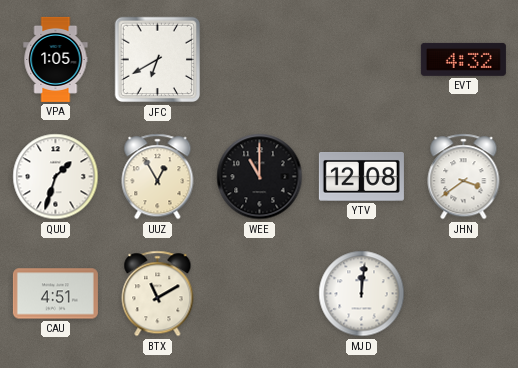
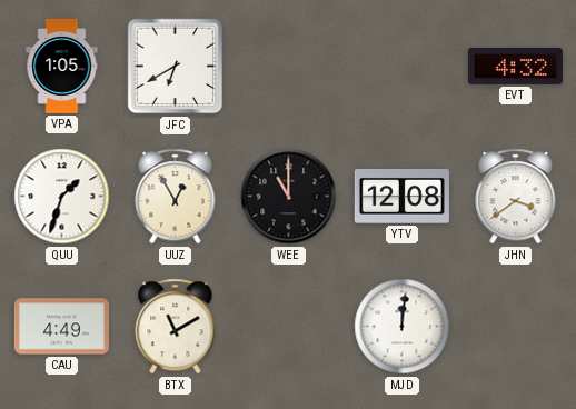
CAU: 4:51 -> 4:49
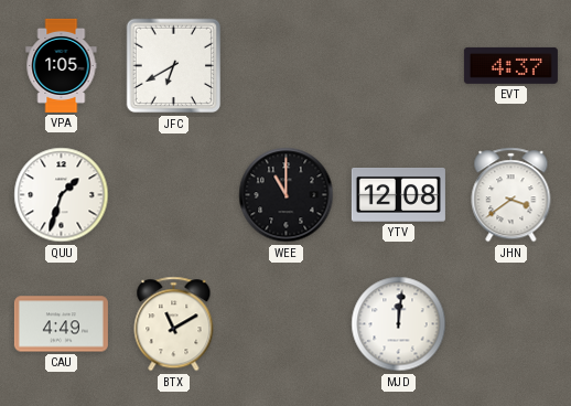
EVT: 4:32 -> 4:37
UUZ: 12:55 -> none
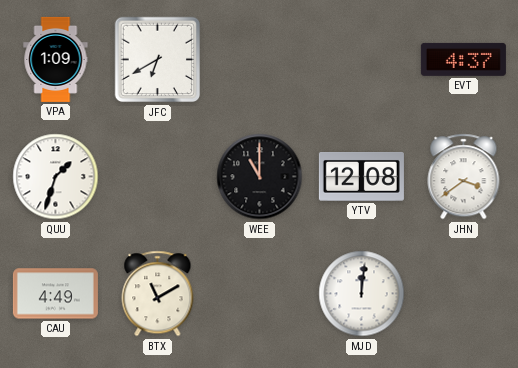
VPA: 1:05 -> 1:09
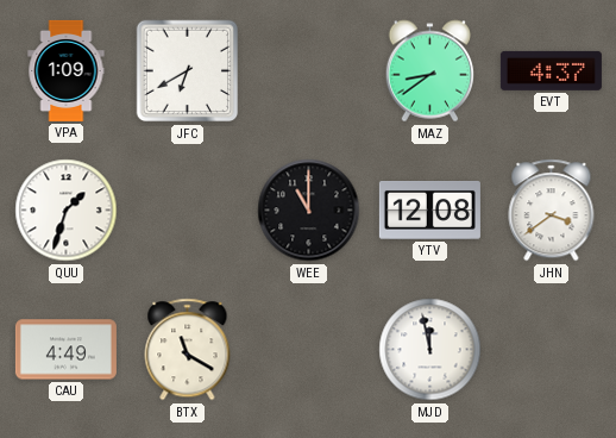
MAZ: none -> 8:39
BTX: 11:10 -> 11:20
MJD: 12:01 -> 11:58
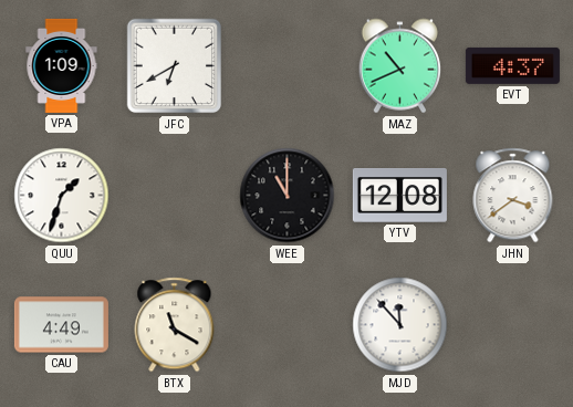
MAZ: 8:39 -> 10:41
MJD: 11:58 -> 11:53
